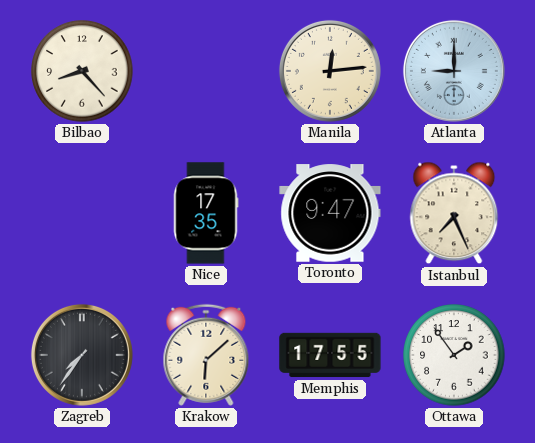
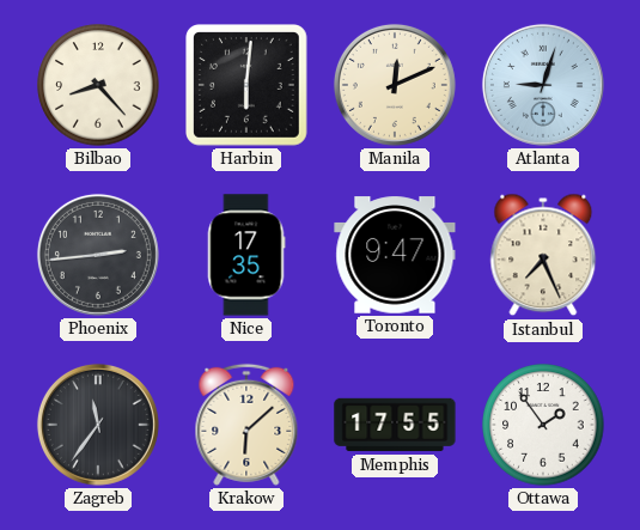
Harbin: none -> 6:01
Manila: 12:14 -> 12:11
Atlanta: 9:00 -> 9:03
Phoenix: none -> 2:44
Zagreb: 7:36 -> 11:36
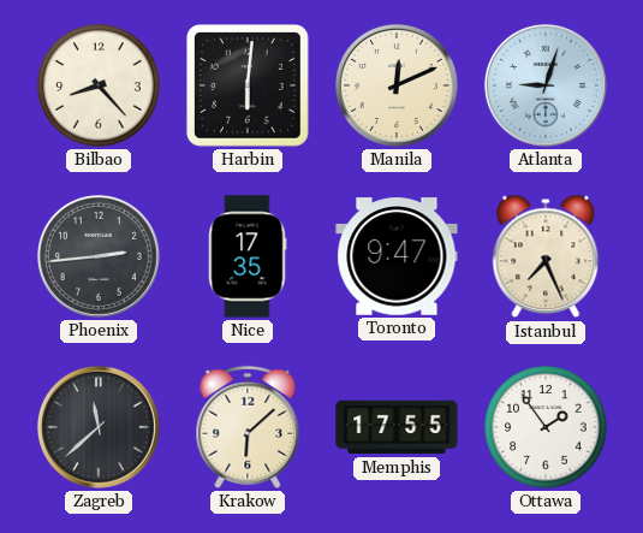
Zagreb: 11:36 -> 11:38
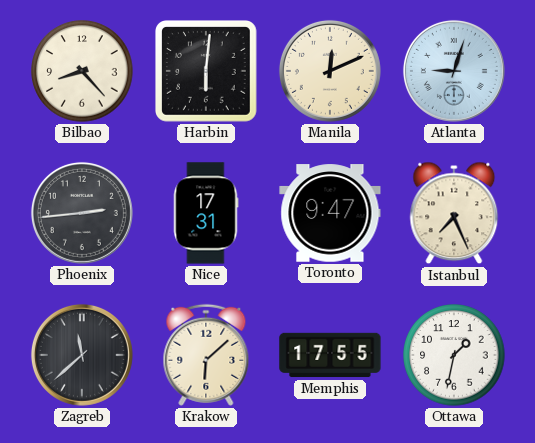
Nice: 17:35 -> 17:31
Ottawa: 1:54 -> 1:32
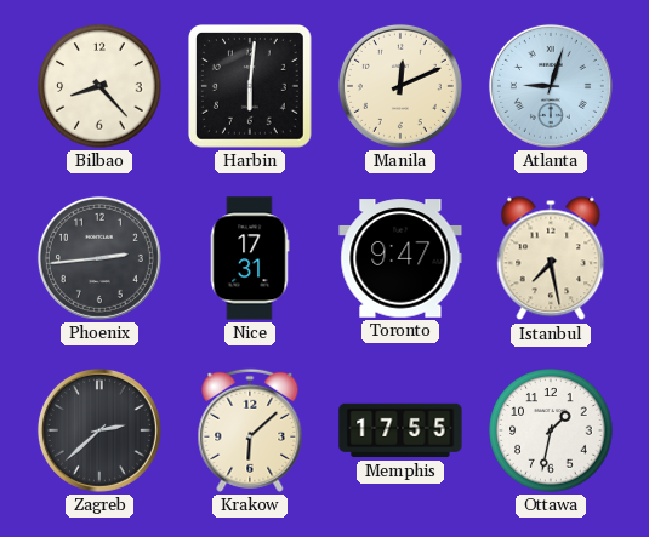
Istanbul: 7:26 -> 7:28
Zagreb: 11:38 -> 2:38
